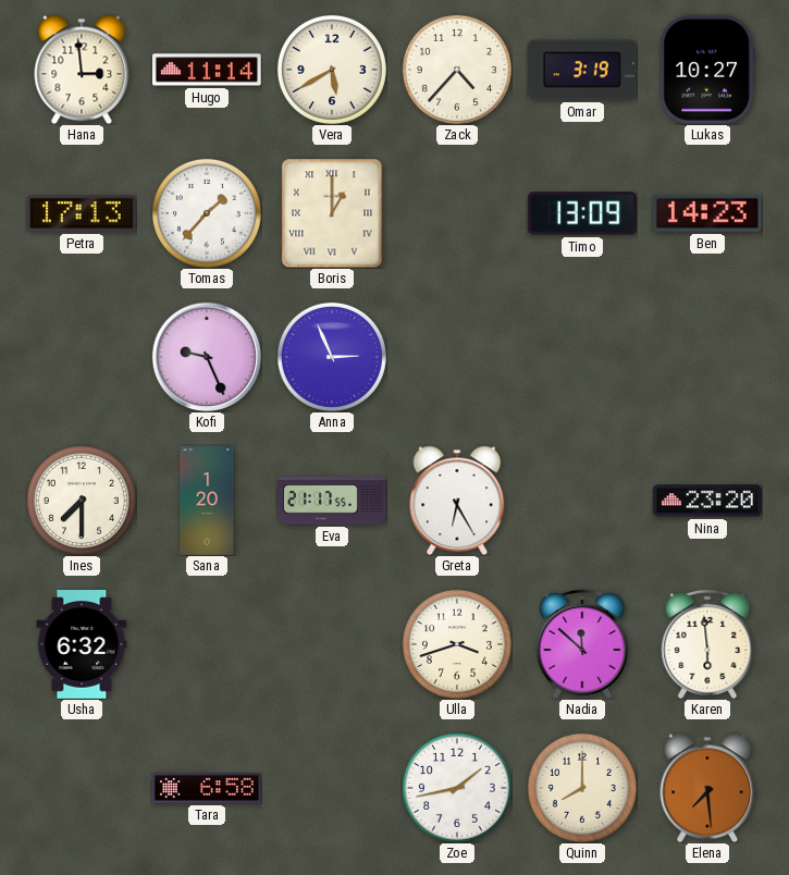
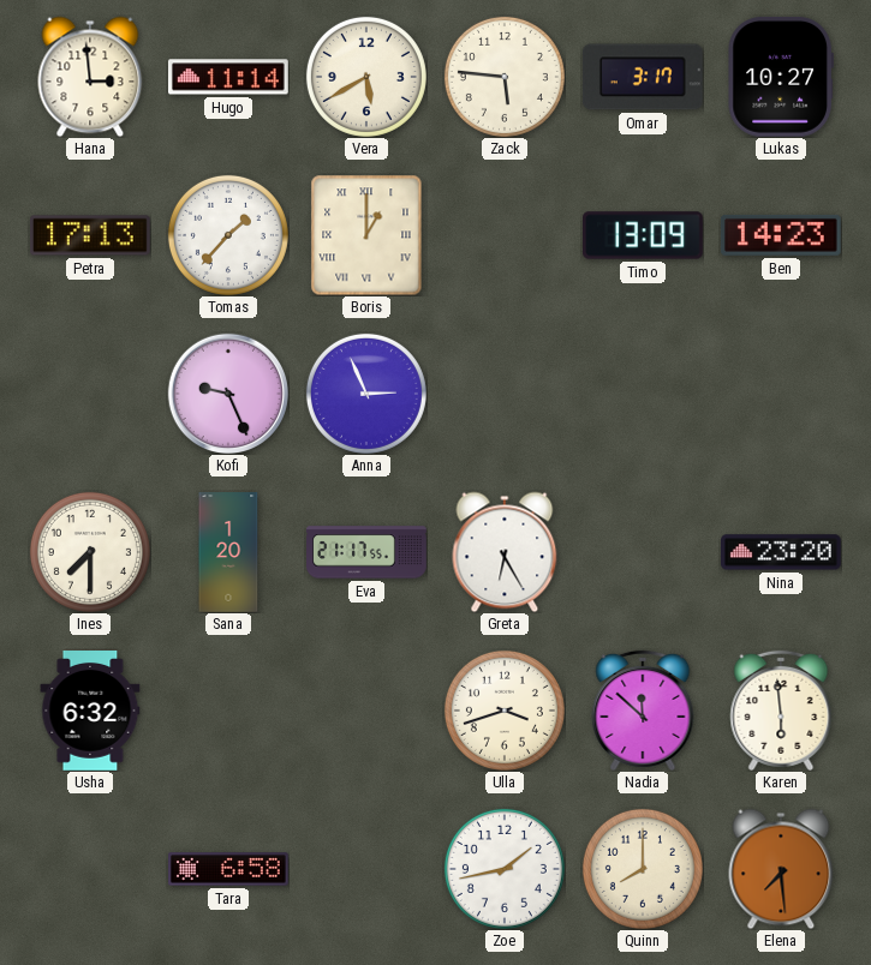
Zack: 4:37 -> 5:46
Omar: 3:19 -> 3:17
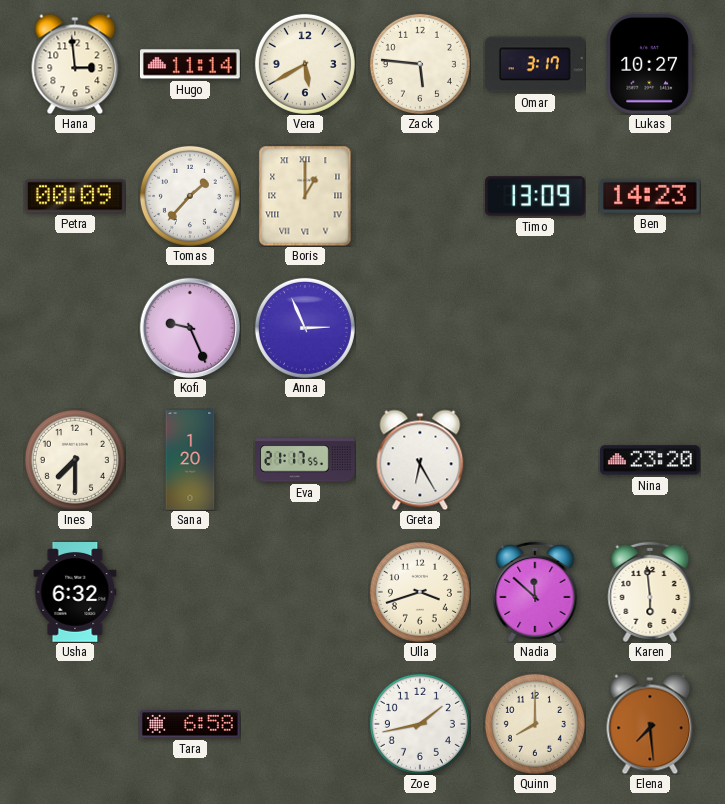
Petra: 17:13 -> 00:09
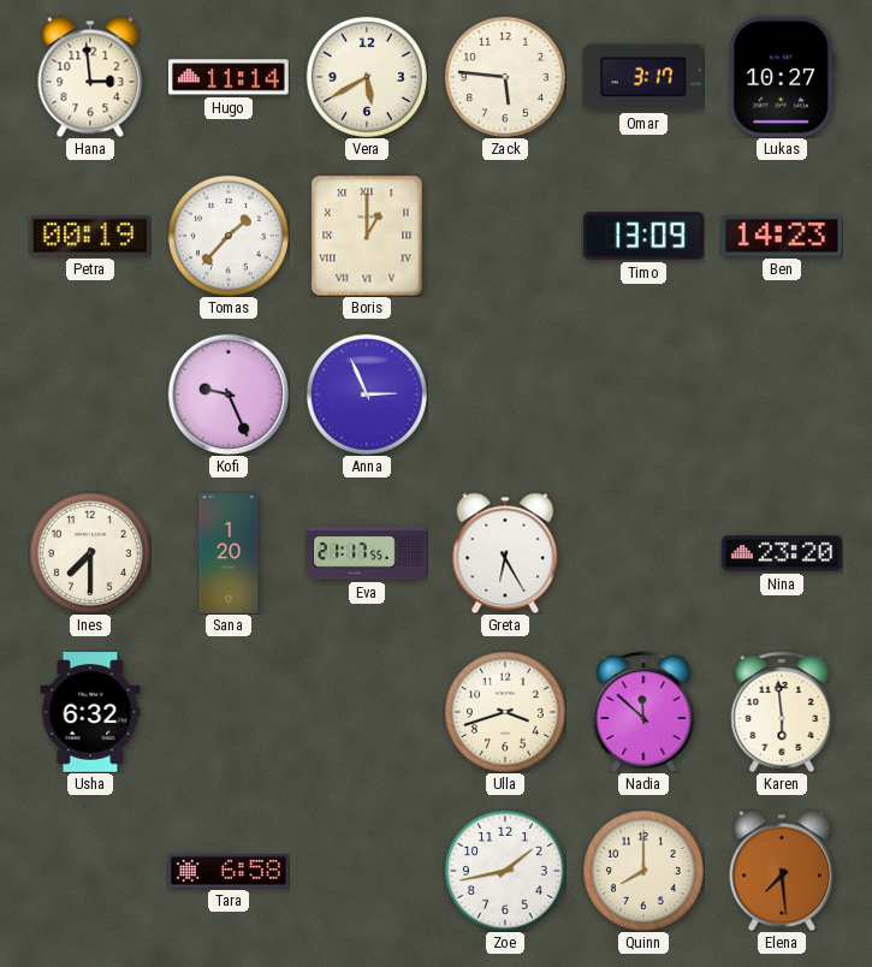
Petra: 00:09 -> 00:19
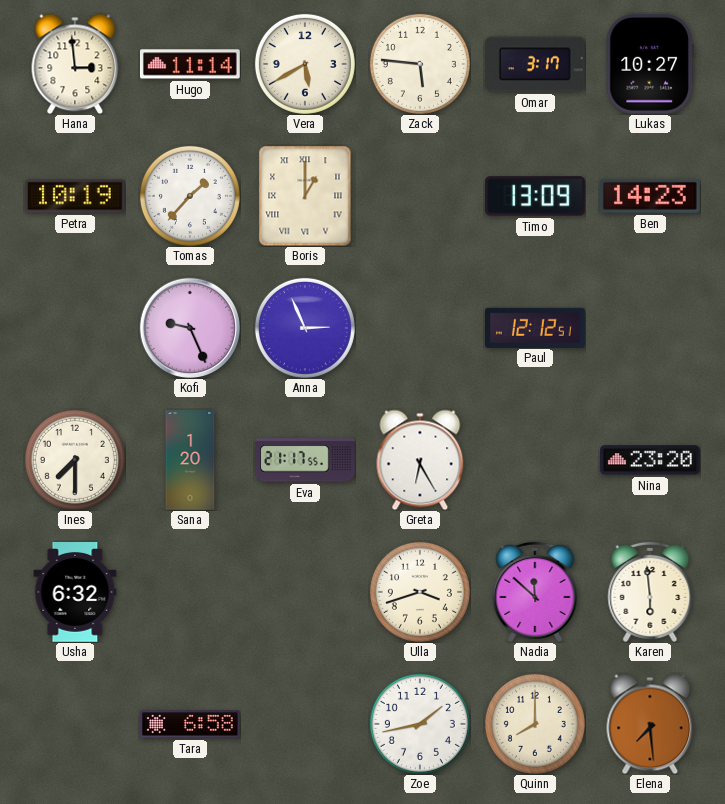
Petra: 00:19 -> 10:19
Paul: none -> 12:12
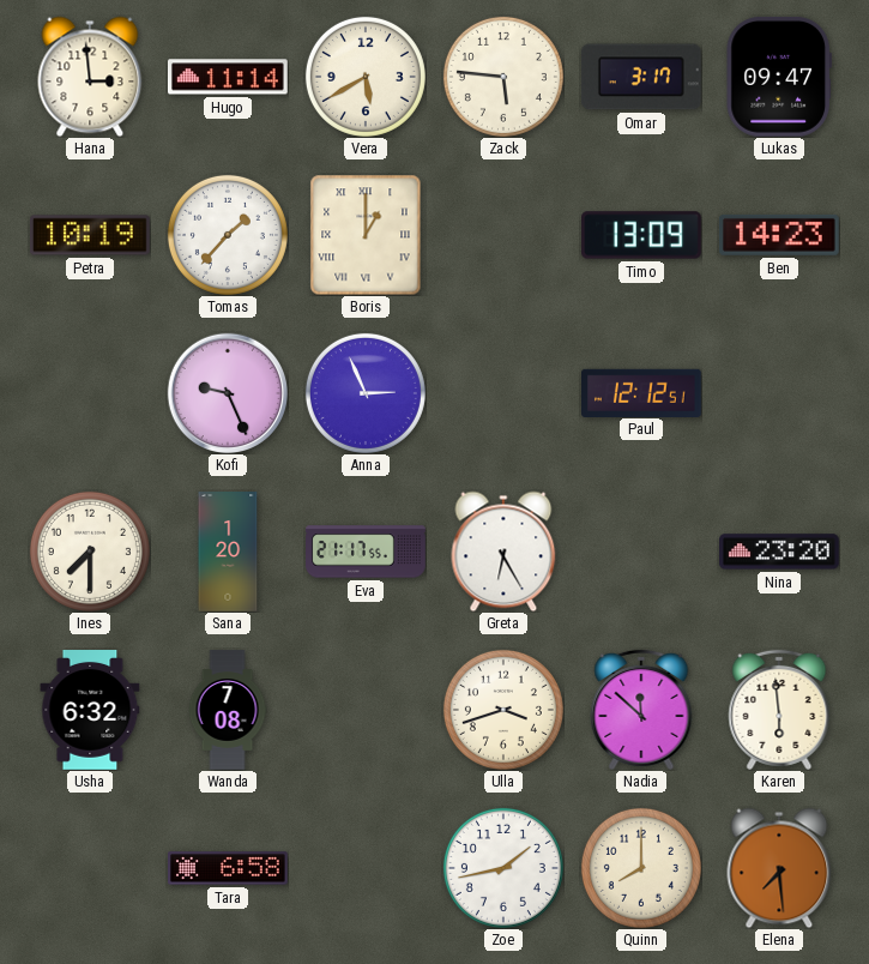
Lukas: 10:27 -> 09:47
Wanda: none -> 7:08
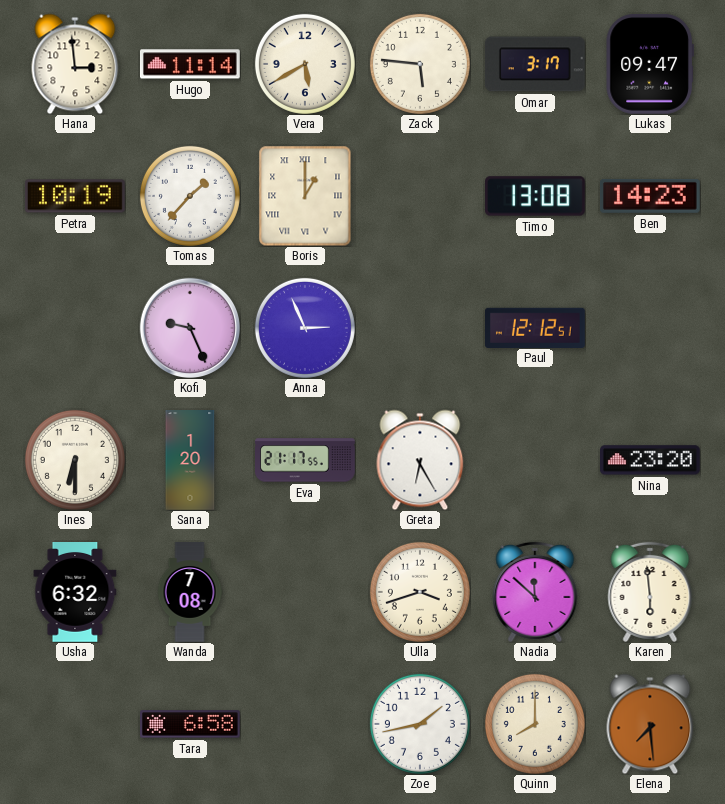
Timo: 13:09 -> 13:08
Ines: 7:30 -> 6:30
